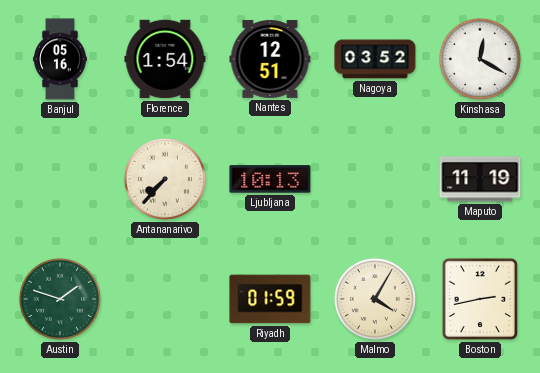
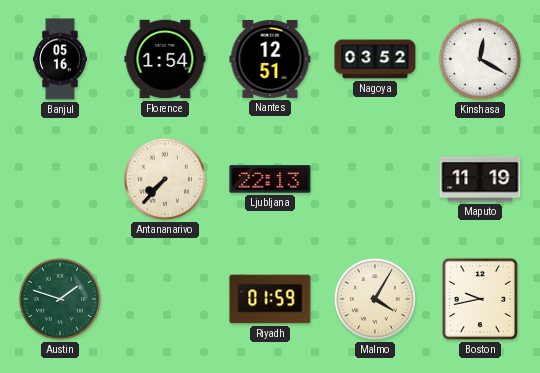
Ljubljana: 10:13 -> 22:13
Boston: 2:43 -> 9:43
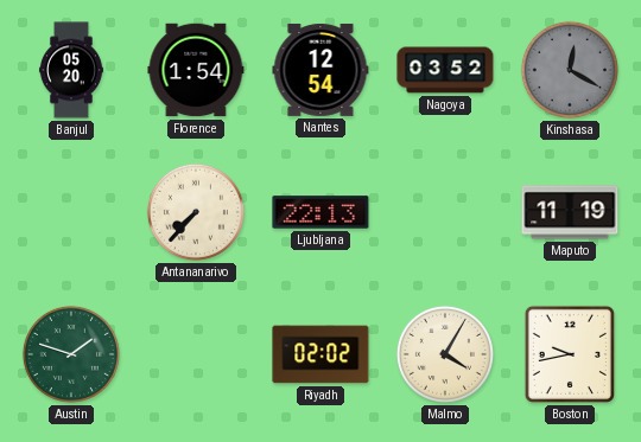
Banjul: 05:16 -> 05:20
Nantes: 12:51 -> 12:54
Kinshasa dial: white -> grey
Riyadh: 01:59 -> 02:02
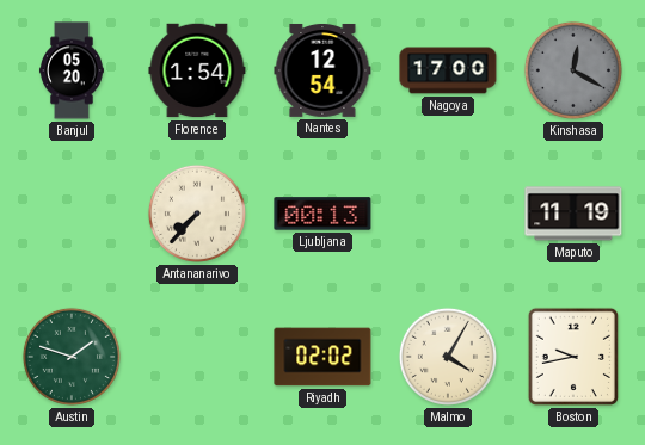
Nagoya: 03:52 -> 17:00
Ljubljana: 22:13 -> 00:13
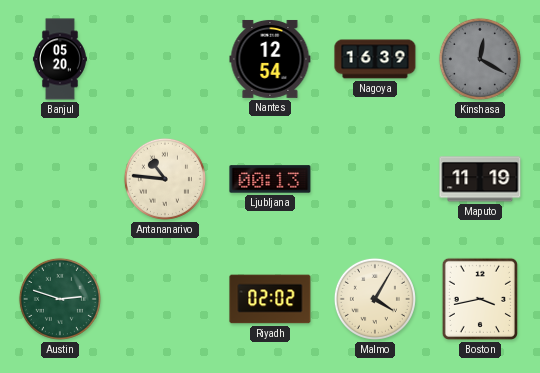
Florence: 1:54 -> none
Nagoya: 17:00 -> 16:39
Antananarivo: 7:37 -> 10:46
Austin: 1:48 -> 2:48
Boston: 9:43 -> 3:43
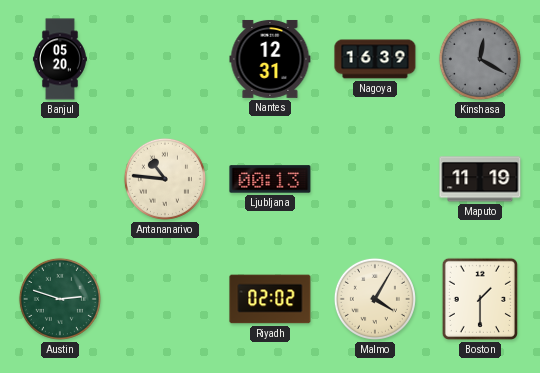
Nantes: 12:54 -> 12:31
Boston: 3:43 -> 1:30
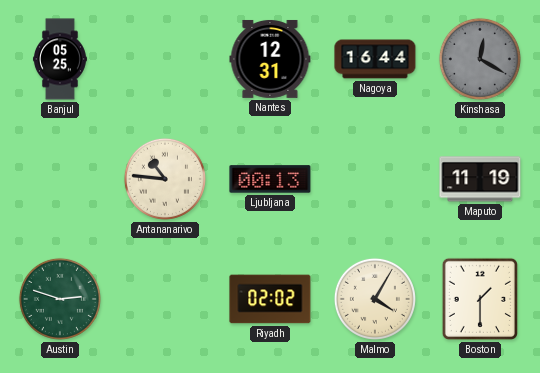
Banjul: 05:20 -> 05:25
Nagoya: 16:39 -> 16:44
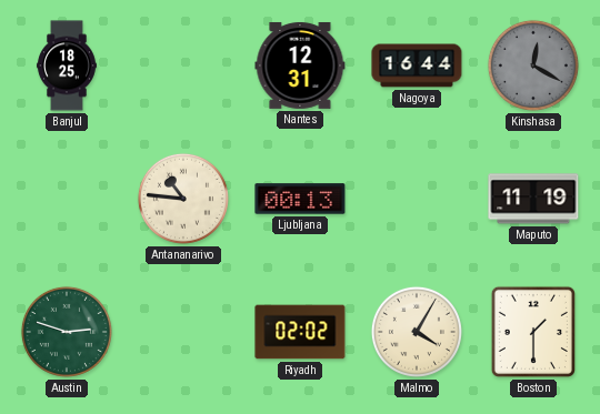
Banjul: 05:25 -> 18:25
